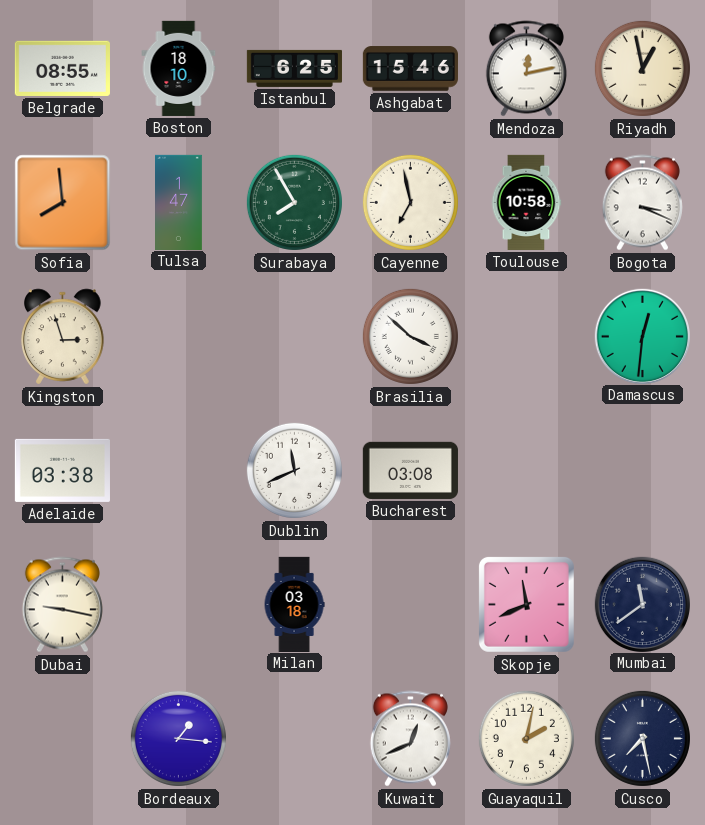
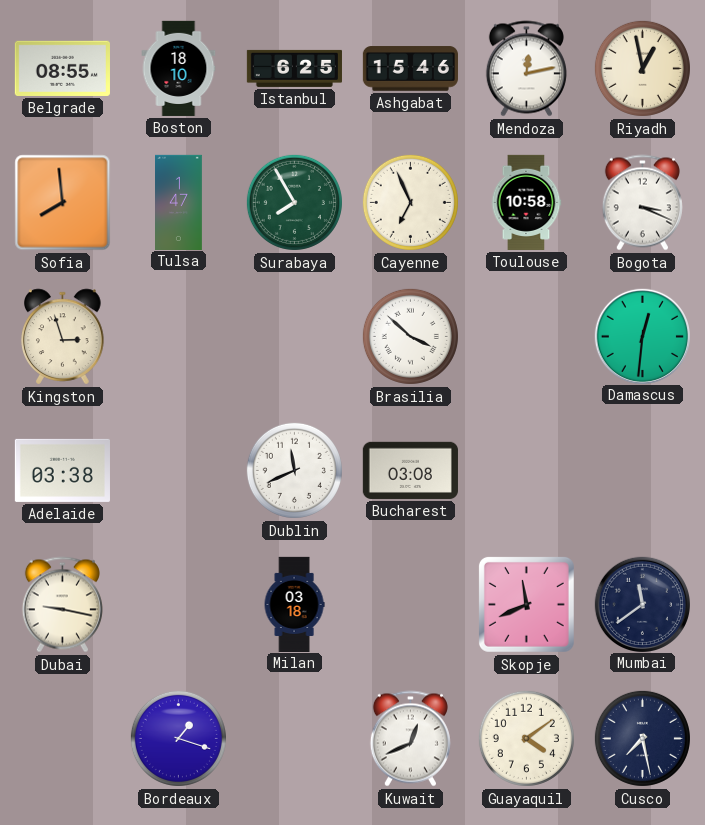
Cayenne: 6:58 -> 6:56
Bordeaux: 1:16 -> 1:18
Guayaquil: 2:02 -> 4:09
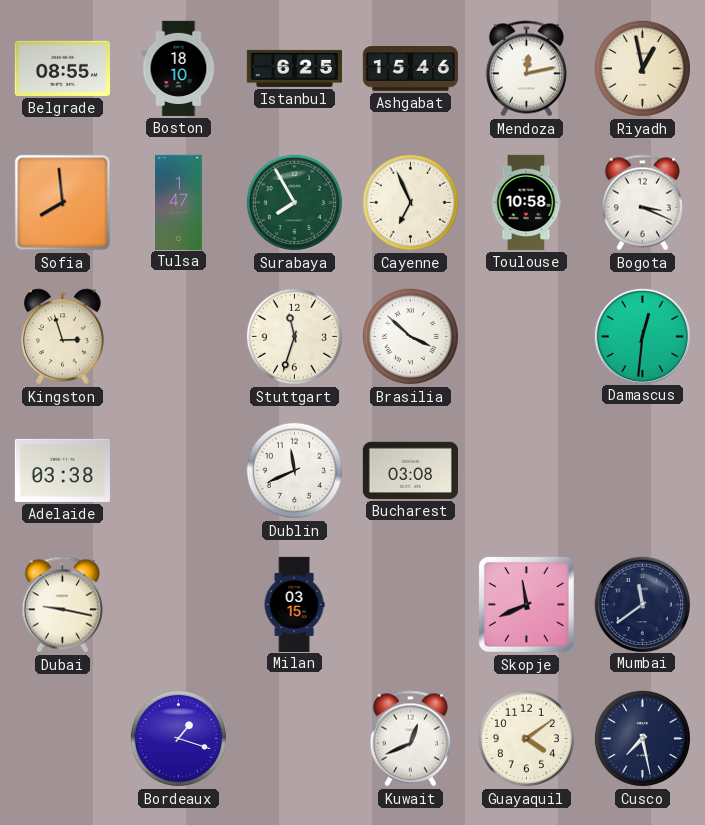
Stuttgart: none -> 11:33
Milan: 03:18 -> 03:15
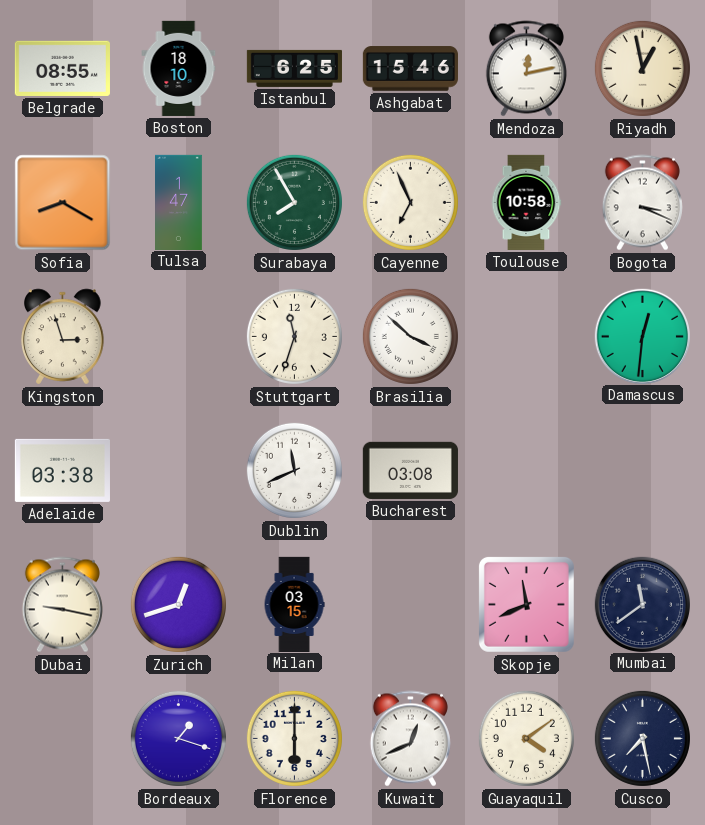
Sofia: 7:59 -> 8:20
Zurich: none -> 12:42
Florence: none -> 6:00
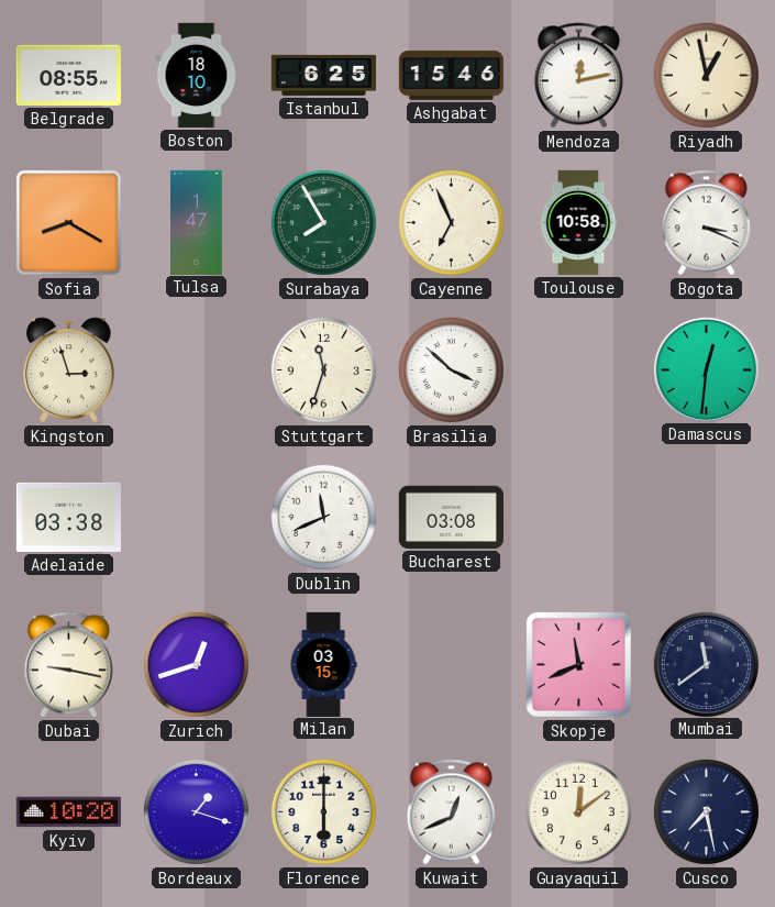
Kyiv: none -> 10:20
Guayaquil: 4:09 -> 12:09
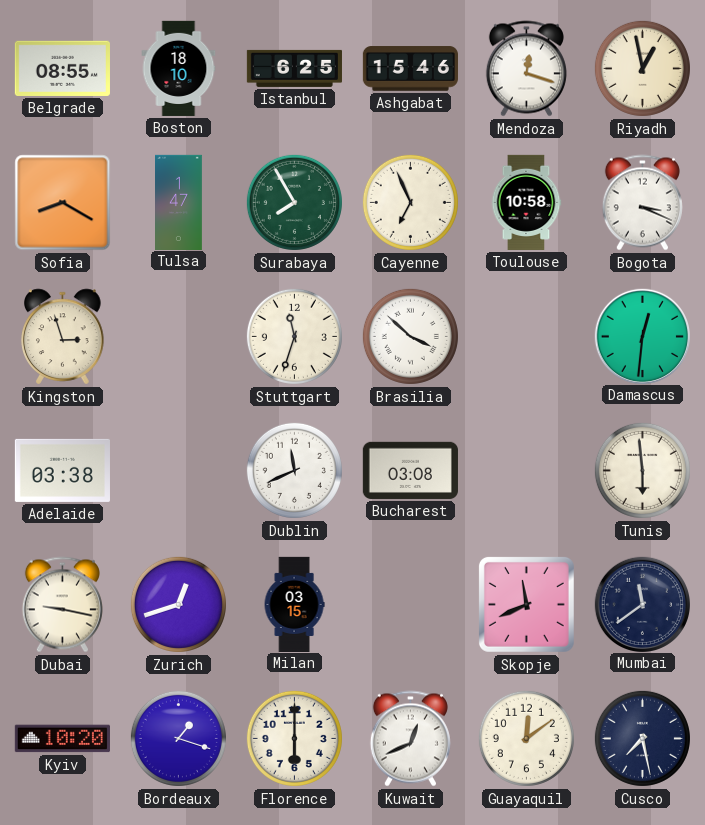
Mendoza: 12:13 -> 12:18
Tunis: none -> 5:59
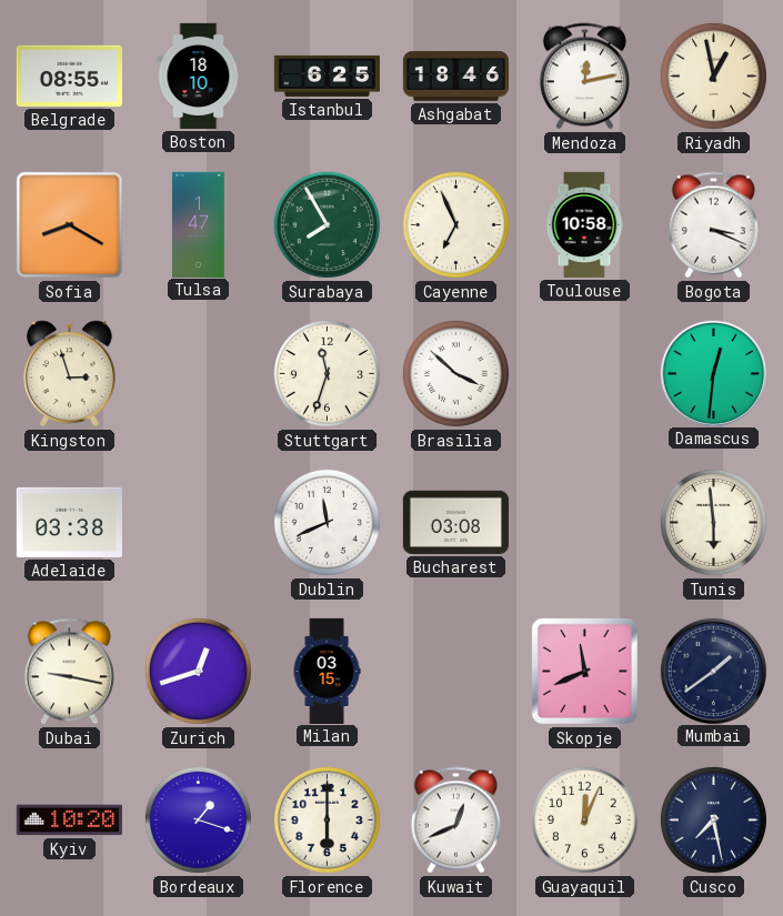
Ashgabat: 15:46 -> 18:46
Mendoza: 12:18 -> 12:13
Mumbai: 11:39 -> 1:39
Guayaquil: 12:09 -> 12:04
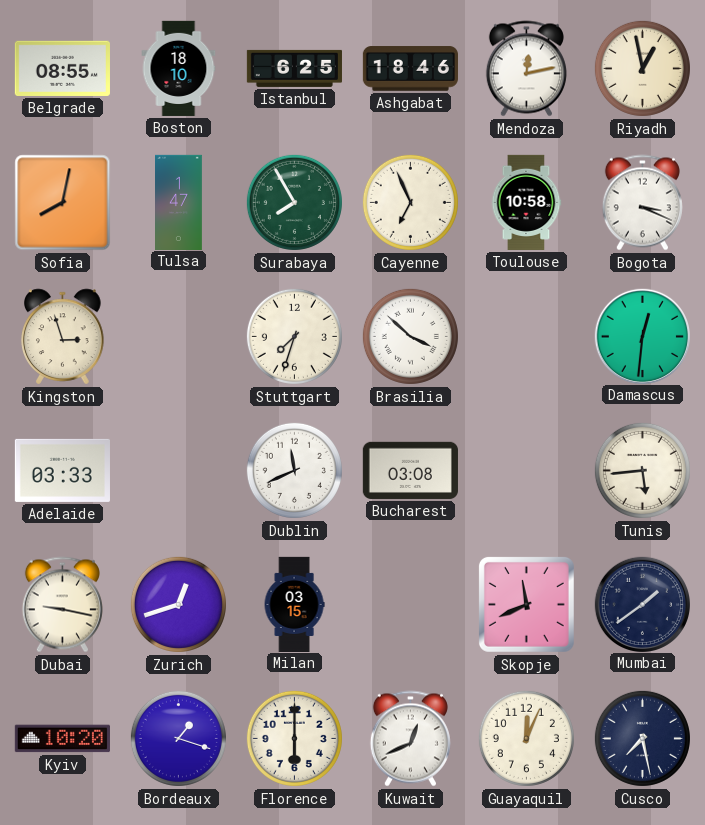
Sofia: 8:20 -> 8:02
Stuttgart: 11:33 -> 7:33
Adelaide: 03:38 -> 03:33
Tunis: 5:59 -> 5:44
